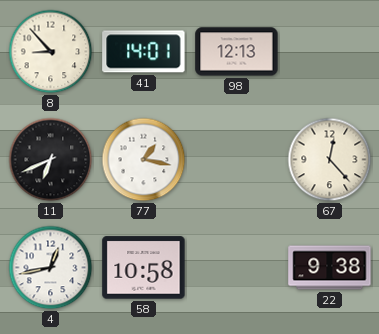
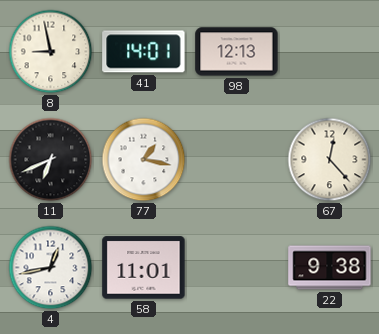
8: 8:53 -> 8:58
58: 10:58 -> 11:01
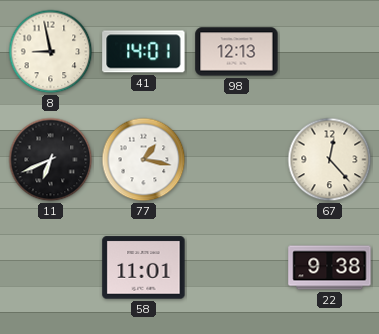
4: 12:43 -> none
